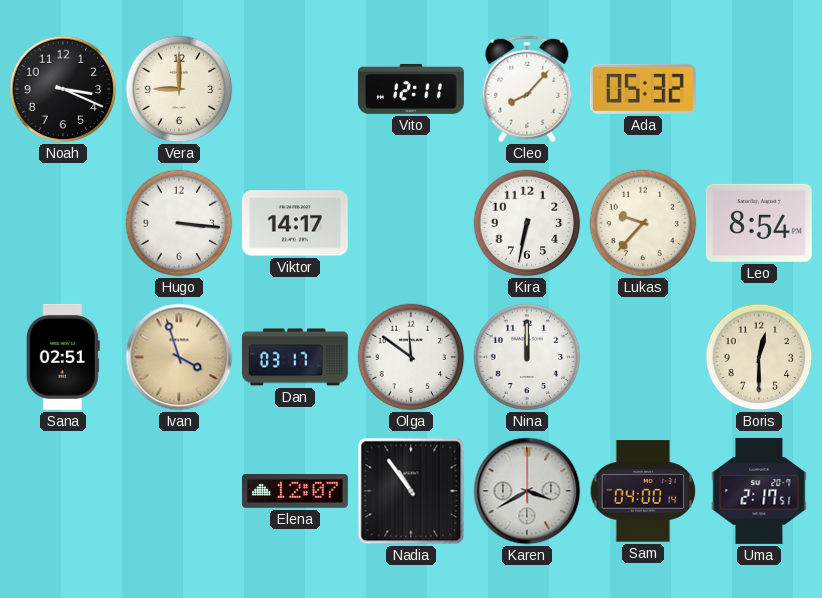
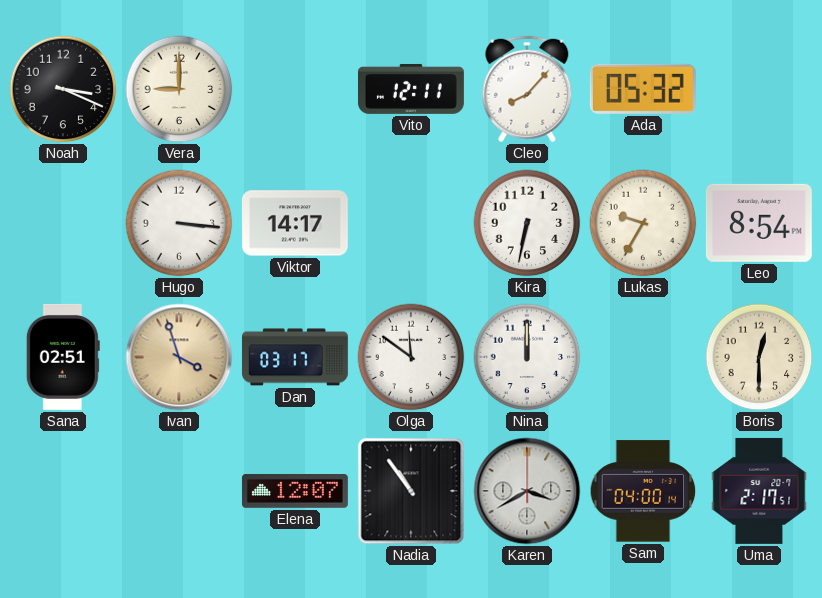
Lukas: 9:37 -> 9:35
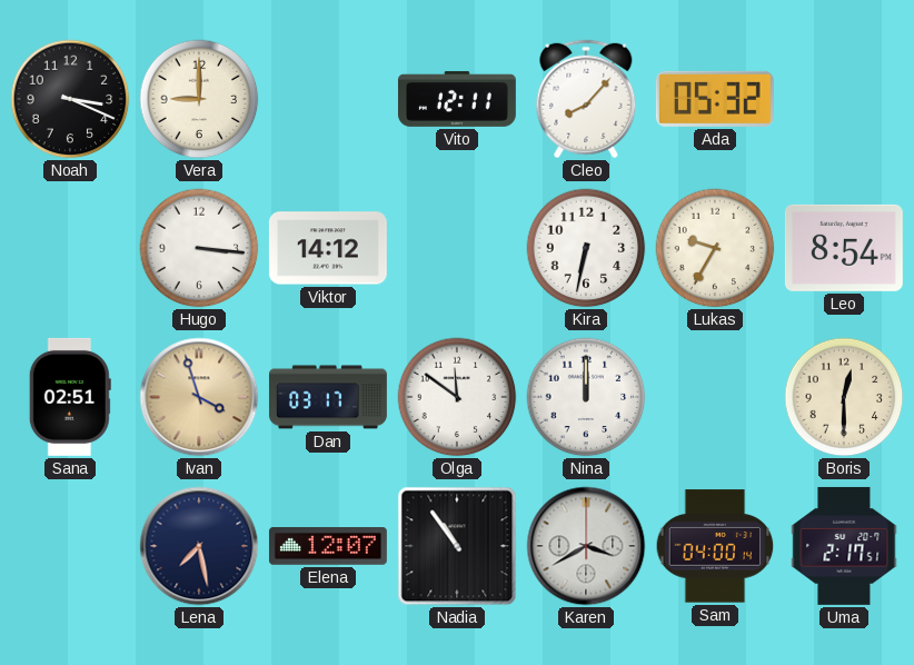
Viktor: 14:17 -> 14:12
Lena: none -> 7:28
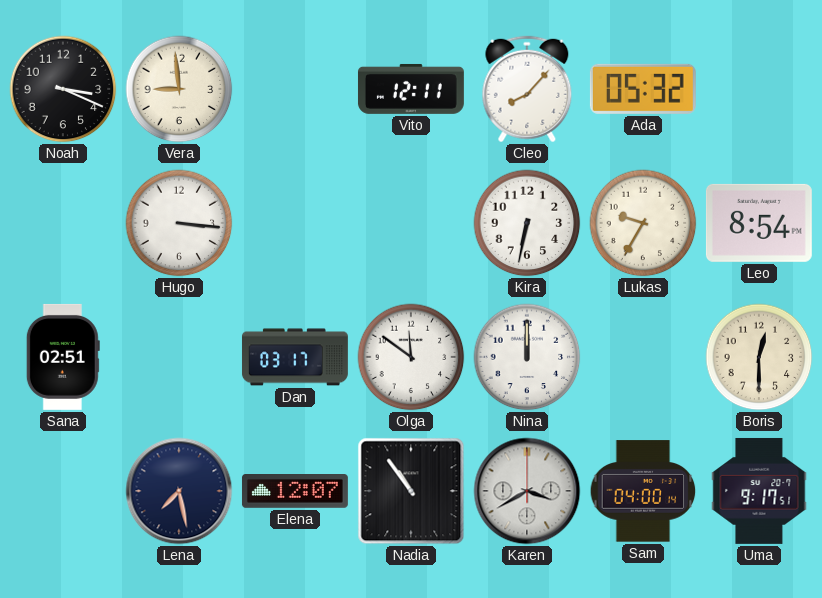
Vera: 9:00 -> 8:59
Viktor: 14:12 -> none
Ivan: 3:57 -> none
Uma: 2:17 -> 9:17
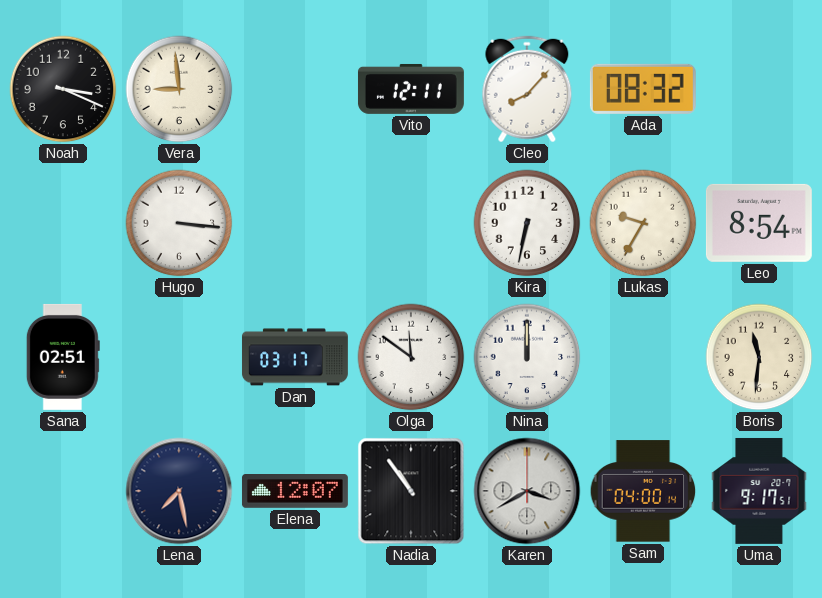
Ada: 05:32 -> 08:32
Boris: 12:30 -> 11:31
